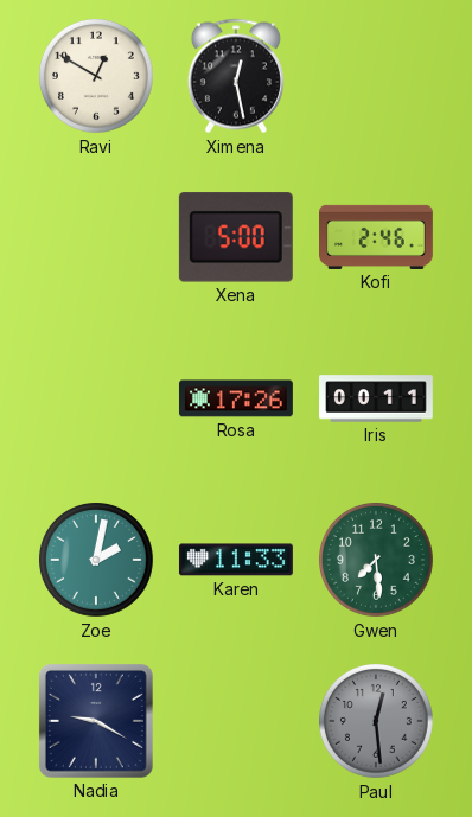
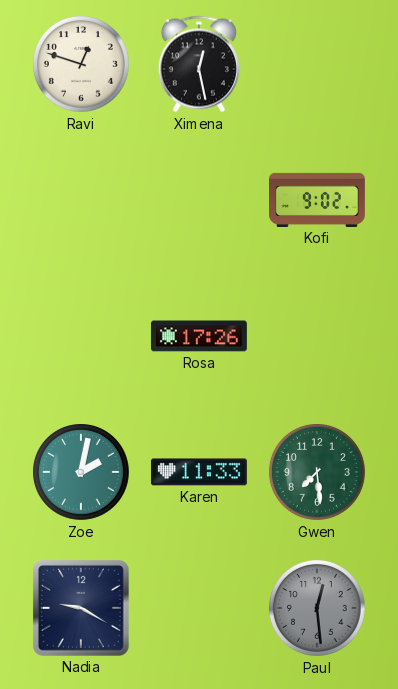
Ravi: 12:50 -> 12:48
Xena: 5:00 -> none
Kofi: 2:46 -> 9:02
Iris: 00:11 -> none
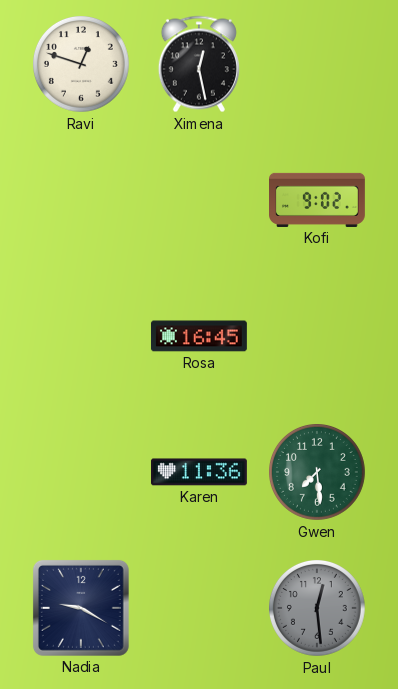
Rosa: 17:26 -> 16:45
Zoe: 2:02 -> none
Karen: 11:33 -> 11:36
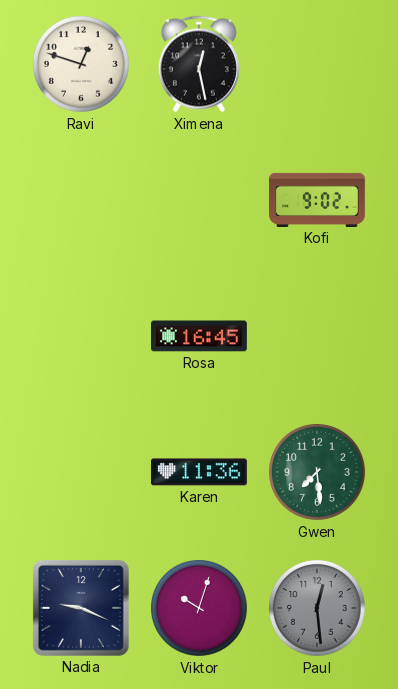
Nadia: 9:20 -> 9:19
Viktor: none -> 10:03
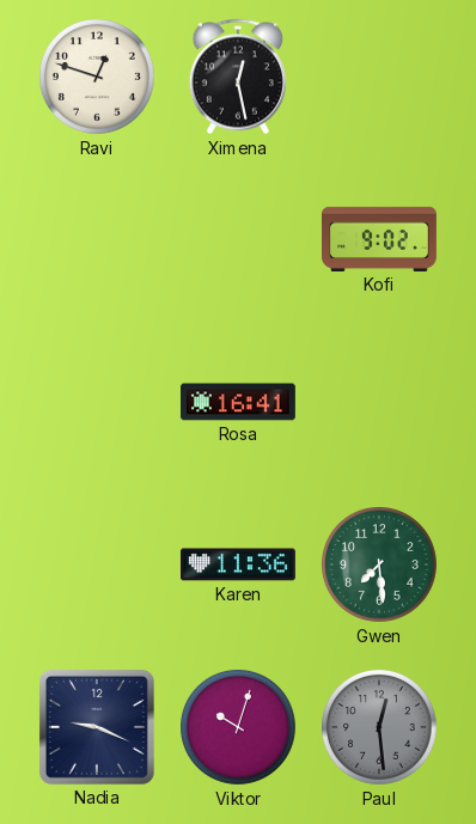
Rosa: 16:45 -> 16:41
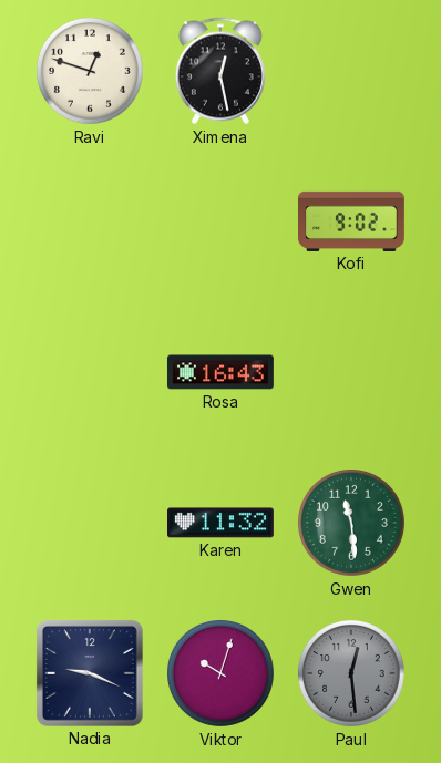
Rosa: 16:41 -> 16:43
Karen: 11:36 -> 11:32
Gwen: 7:29 -> 11:29
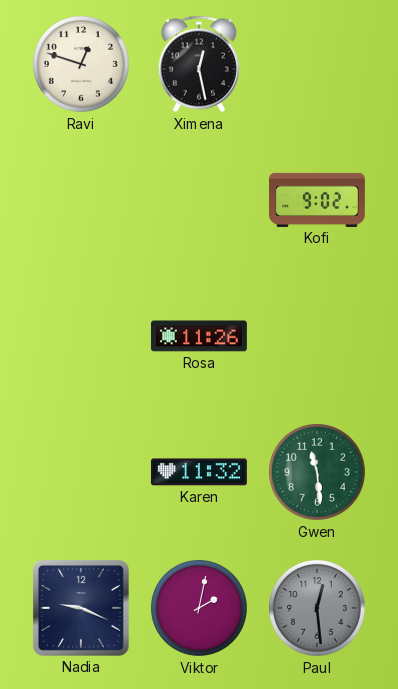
Rosa: 16:43 -> 11:26
Viktor: 10:03 -> 2:02
